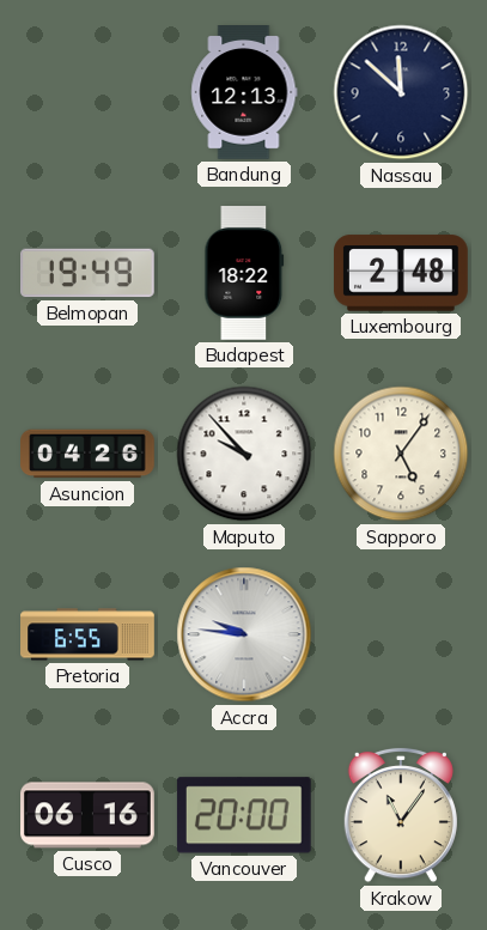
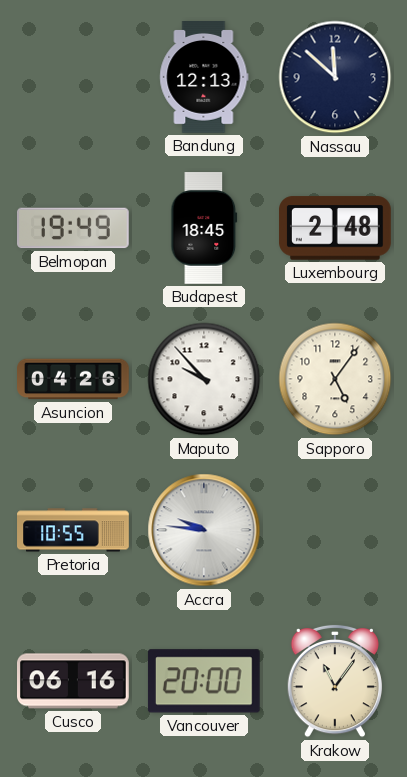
Budapest: 18:22 -> 18:45
Pretoria: 6:55 -> 10:55
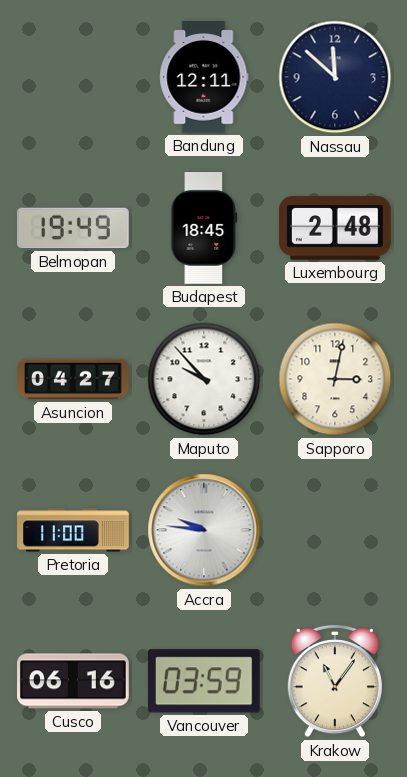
Bandung: 12:13 -> 12:11
Asuncion: 04:26 -> 04:27
Sapporo: 5:06 -> 3:02
Pretoria: 10:55 -> 11:00
Vancouver: 20:00 -> 03:59
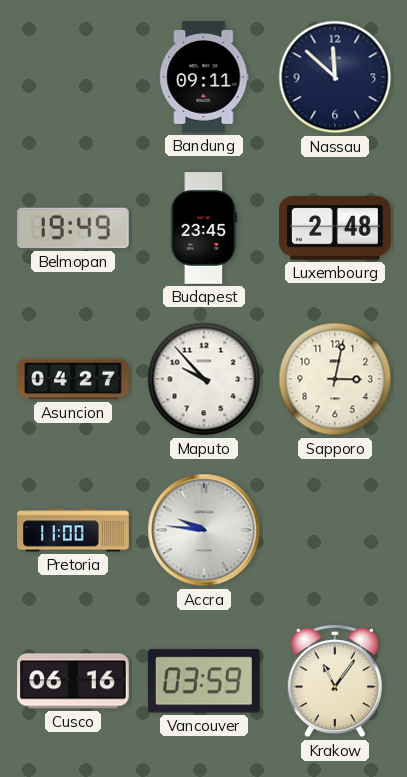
Bandung: 12:11 -> 09:11
Budapest: 18:45 -> 23:45
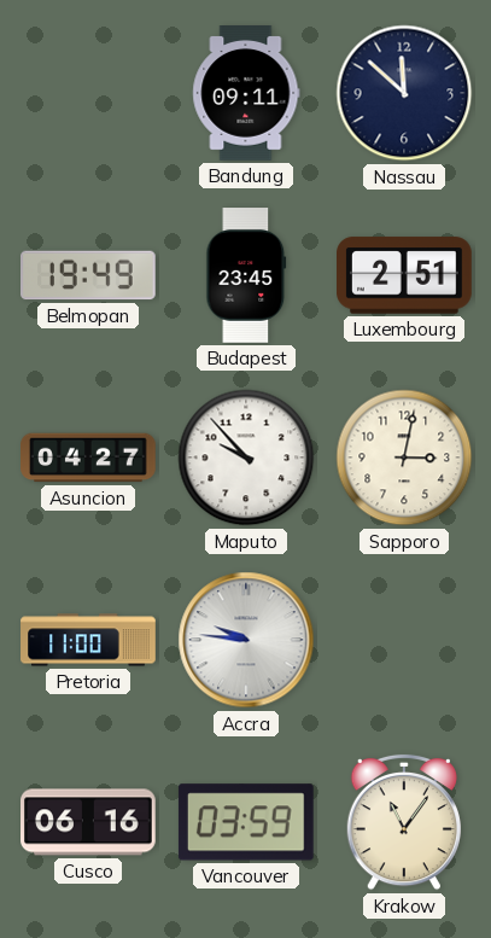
Luxembourg: 2:48 -> 2:51
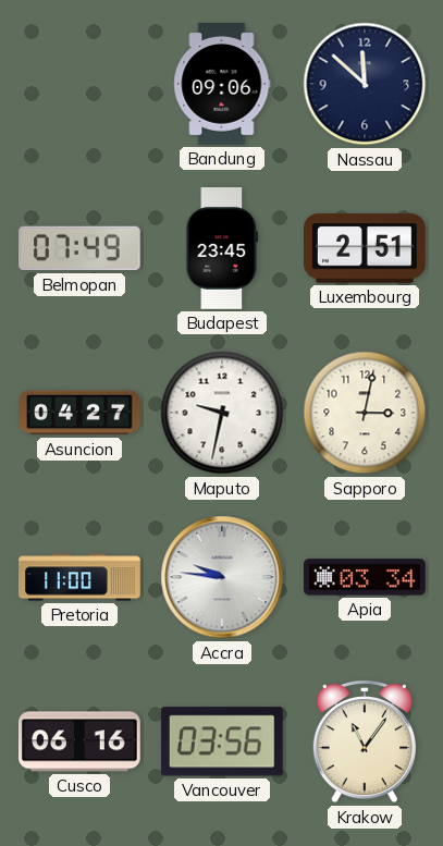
Bandung: 09:11 -> 09:06
Belmopan: 19:49 -> 07:49
Maputo: 9:53 -> 9:32
Apia: none -> 03:34
Vancouver: 03:59 -> 03:56
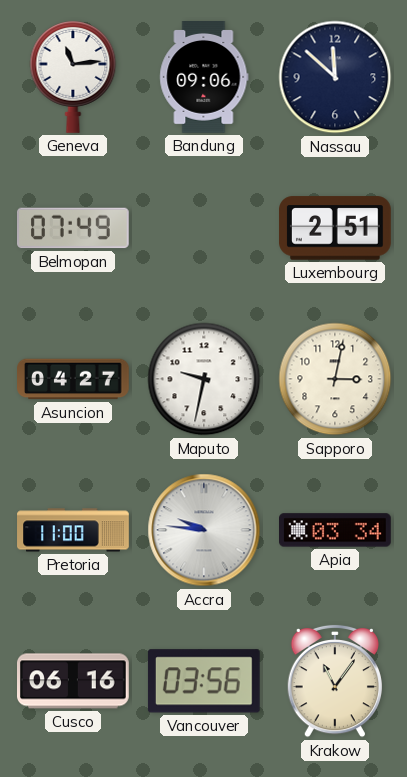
Geneva: none -> 11:14
Budapest: 23:45 -> none
